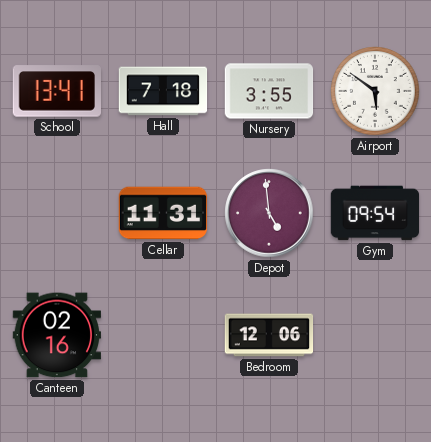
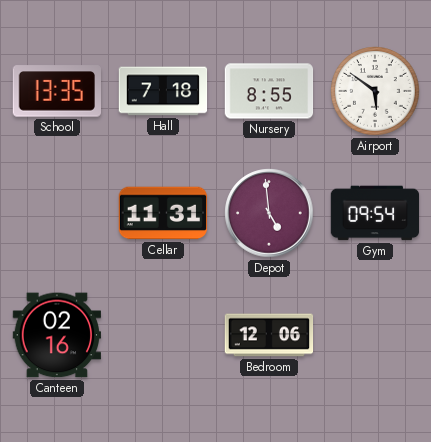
School: 13:41 -> 13:35
Nursery: 3:55 -> 8:55
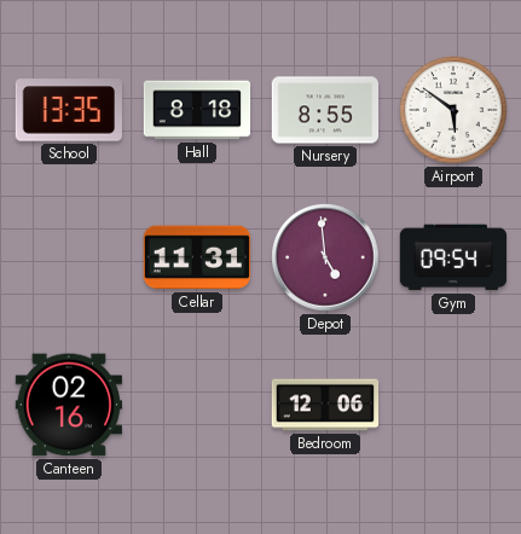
Hall: 7:18 -> 8:18
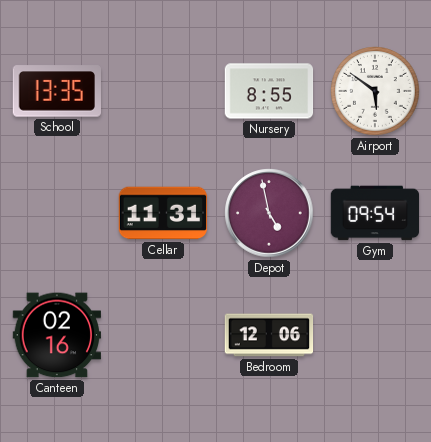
Hall: 8:18 -> none
Depot: 4:59 -> 4:58
